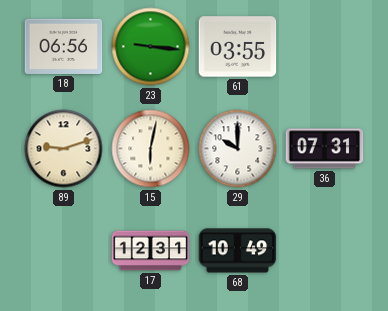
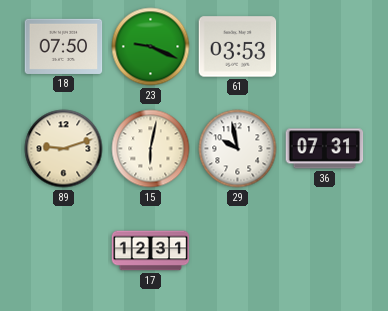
18: 06:56 -> 07:50
23: 9:16 -> 9:19
61: 03:55 -> 03:53
29: 10:00 -> 9:58
68: 10:49 -> none
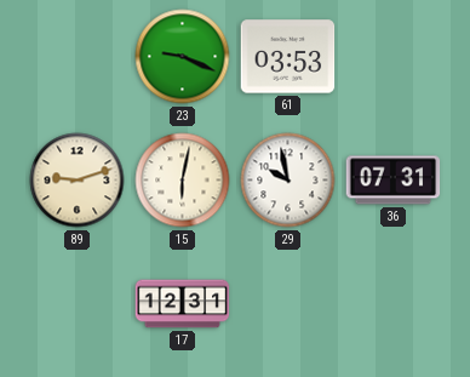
18: 07:50 -> none
